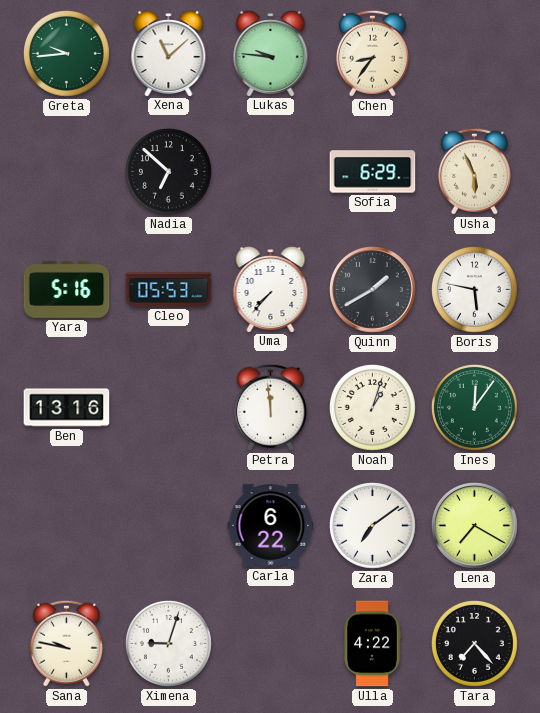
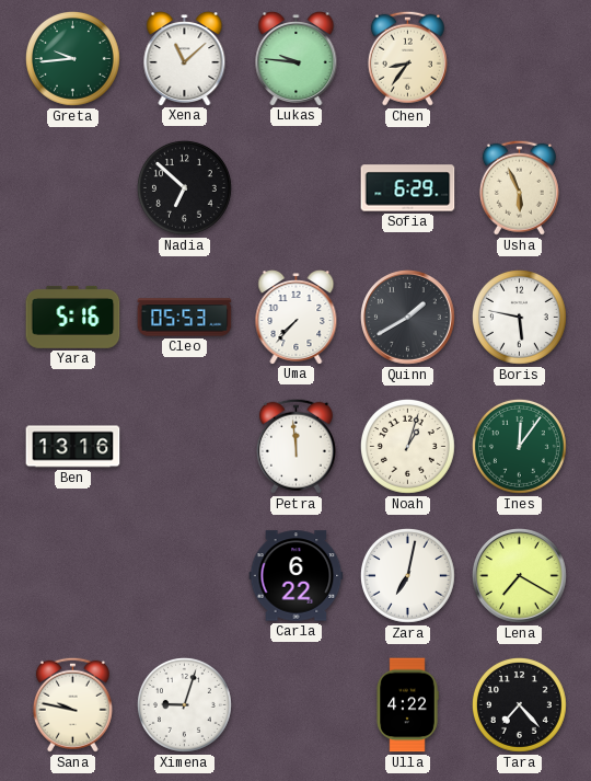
Zara: 7:09 -> 7:02
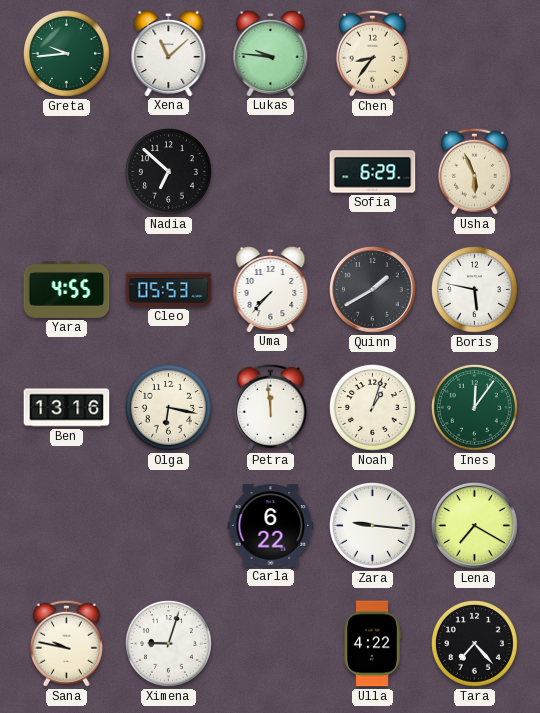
Yara: 5:16 -> 4:55
Olga: none -> 6:17
Zara: 7:02 -> 9:16
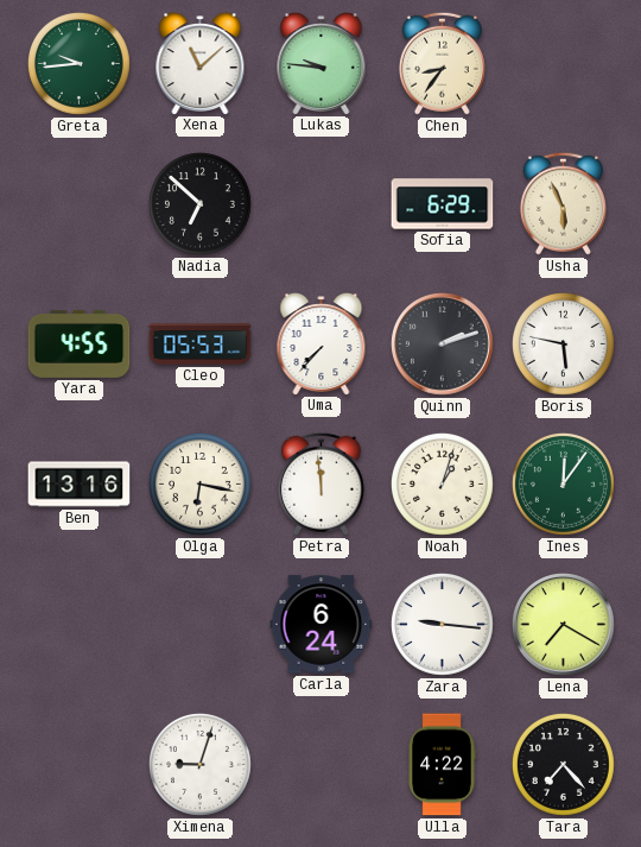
Quinn: 1:40 -> 2:12
Carla: 6:22 -> 6:24
Sana: 9:47 -> none
